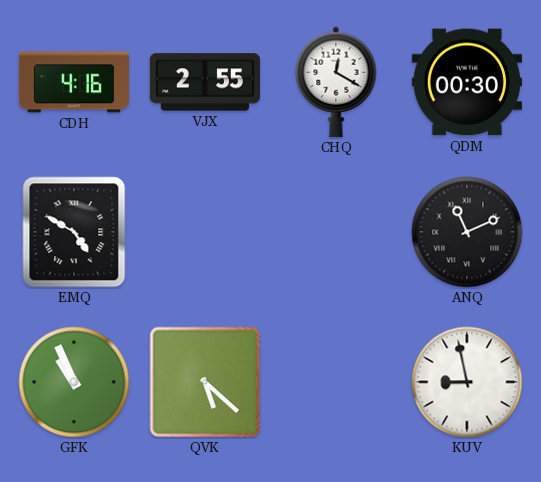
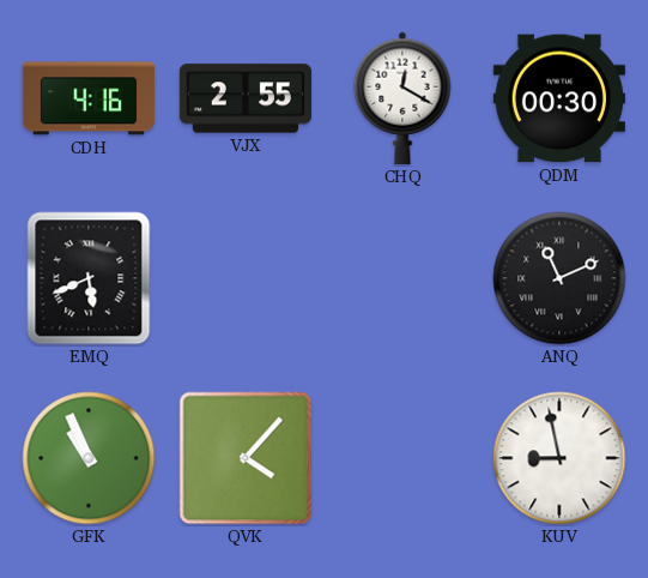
EMQ: 4:50 -> 5:41
QVK: 5:22 -> 4:07
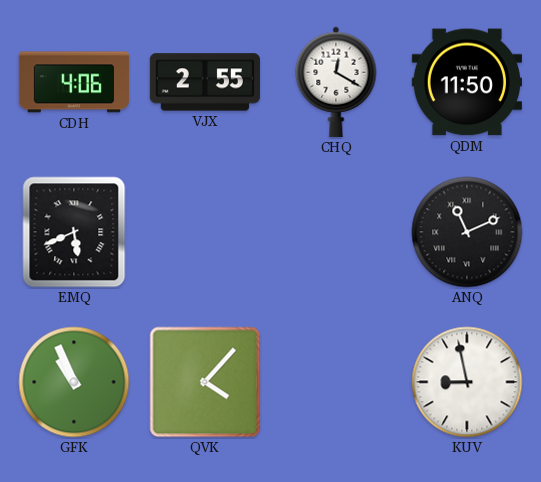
CDH: 4:16 -> 4:06
QDM: 00:30 -> 11:50
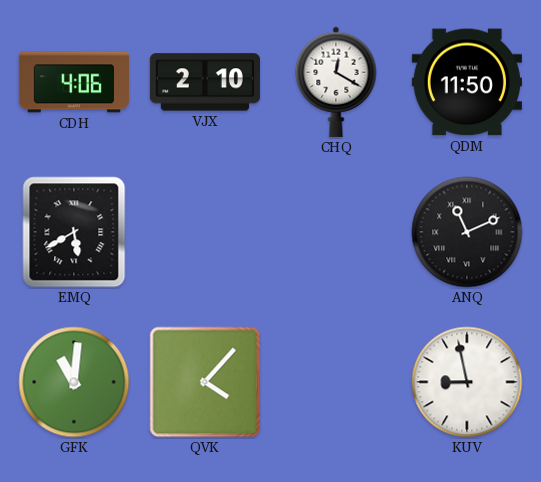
VJX: 2:55 -> 2:10
EMQ: 5:41 -> 5:40
GFK: 10:56 -> 11:01
